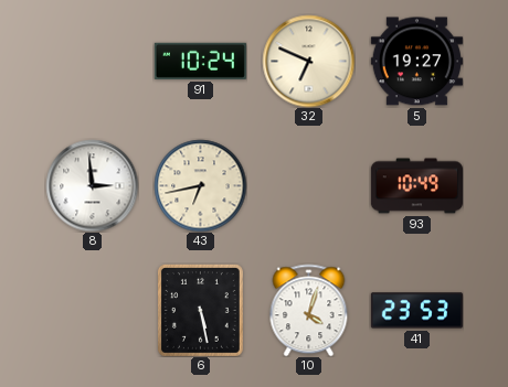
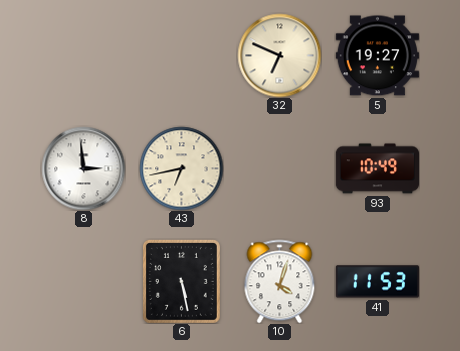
91: 10:24 -> none
41: 23:53 -> 11:53
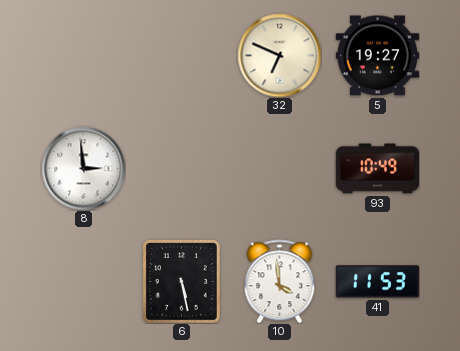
43: 6:43 -> none
10: 4:03 -> 3:59
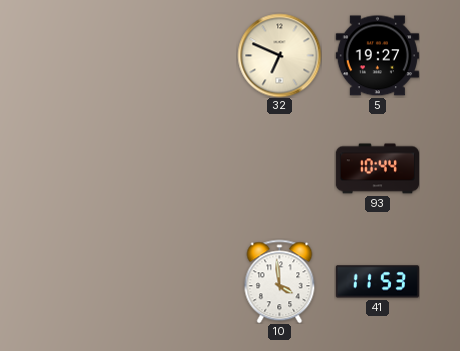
8: 2:59 -> none
93: 10:49 -> 10:44
6: 5:28 -> none
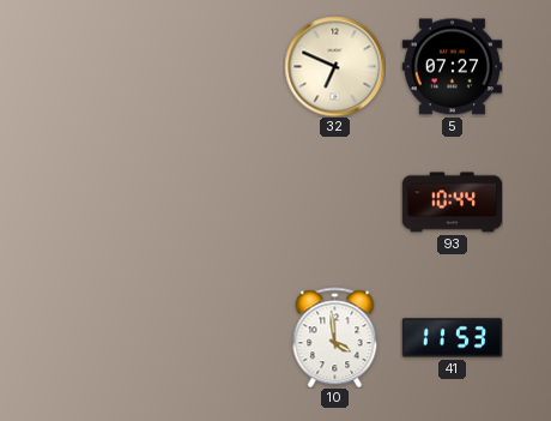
5: 19:27 -> 07:27
